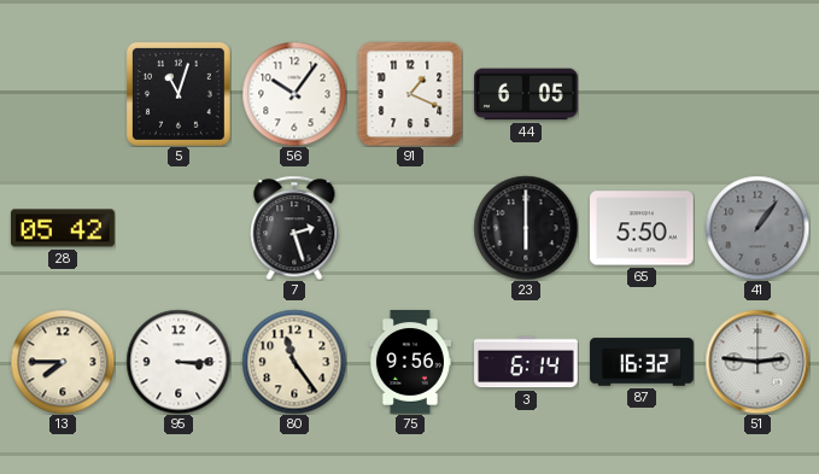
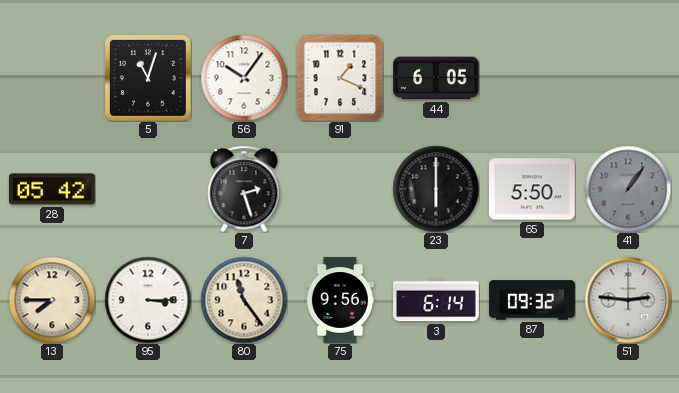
87: 16:32 -> 09:32
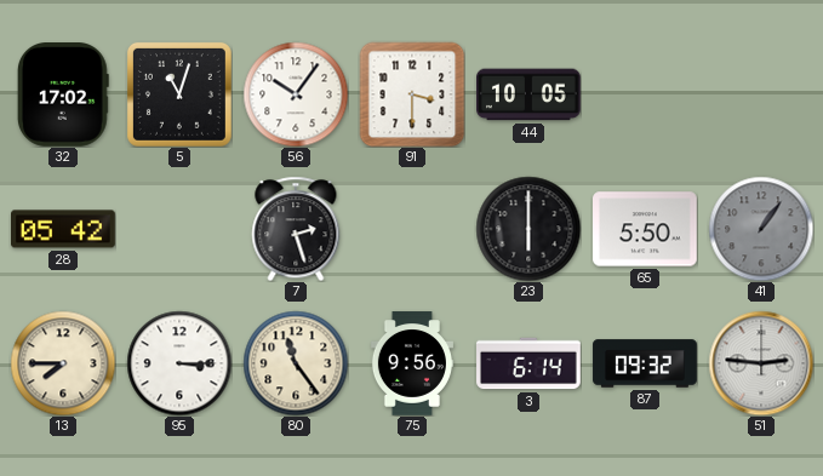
32: none -> 17:02
91: 1:19 -> 3:30
44: 6:05 -> 10:05
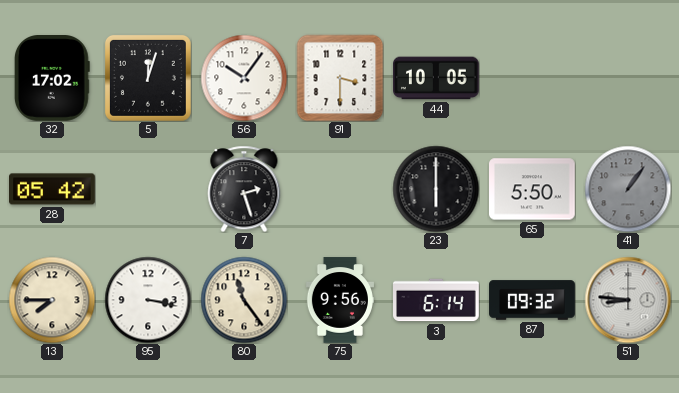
5: 11:03 -> 12:03
95: 3:15 -> 3:17
51: 2:46 -> 8:46
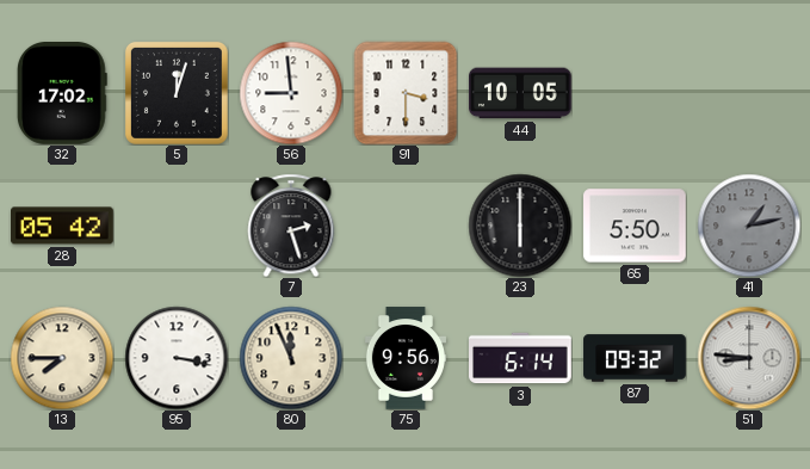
56: 10:06 -> 8:59
41: 1:06 -> 1:13
80: 11:24 -> 11:56
